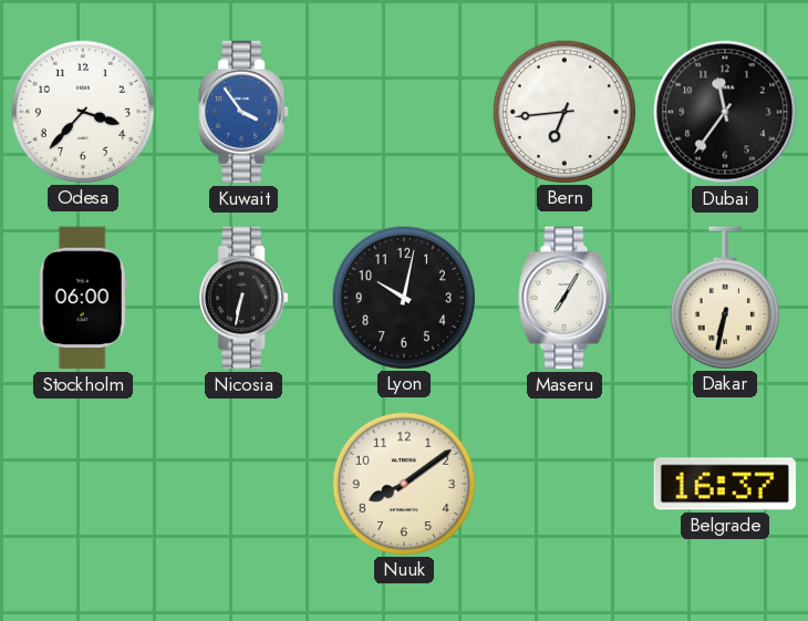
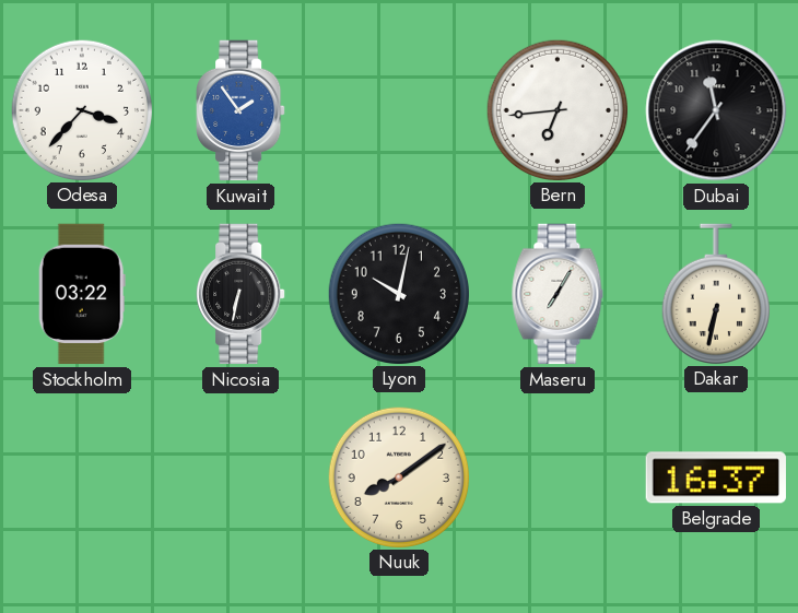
Kuwait: 3:54 -> 1:54
Stockholm: 06:00 -> 03:22
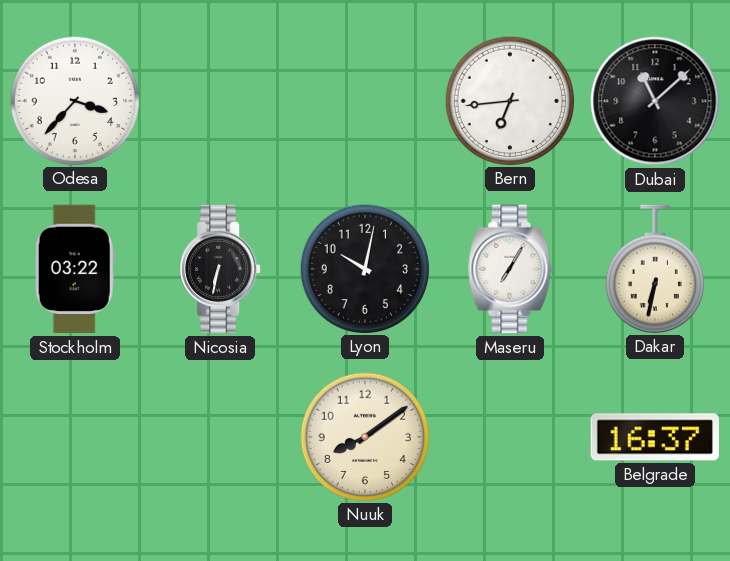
Kuwait: 1:54 -> none
Dubai: 11:36 -> 11:08
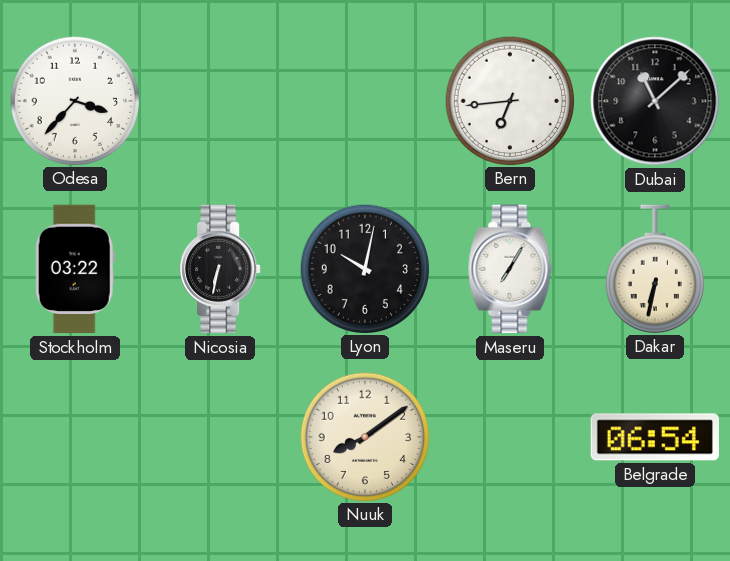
Belgrade: 16:37 -> 06:54
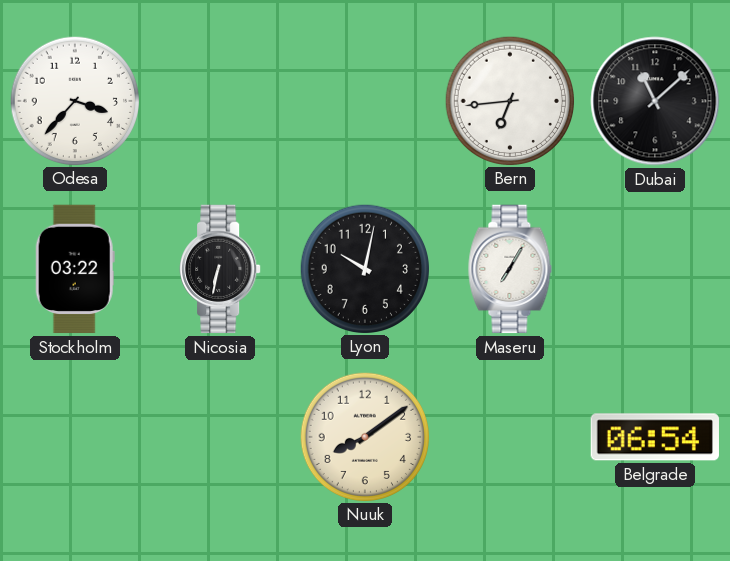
Dakar: 6:32 -> none
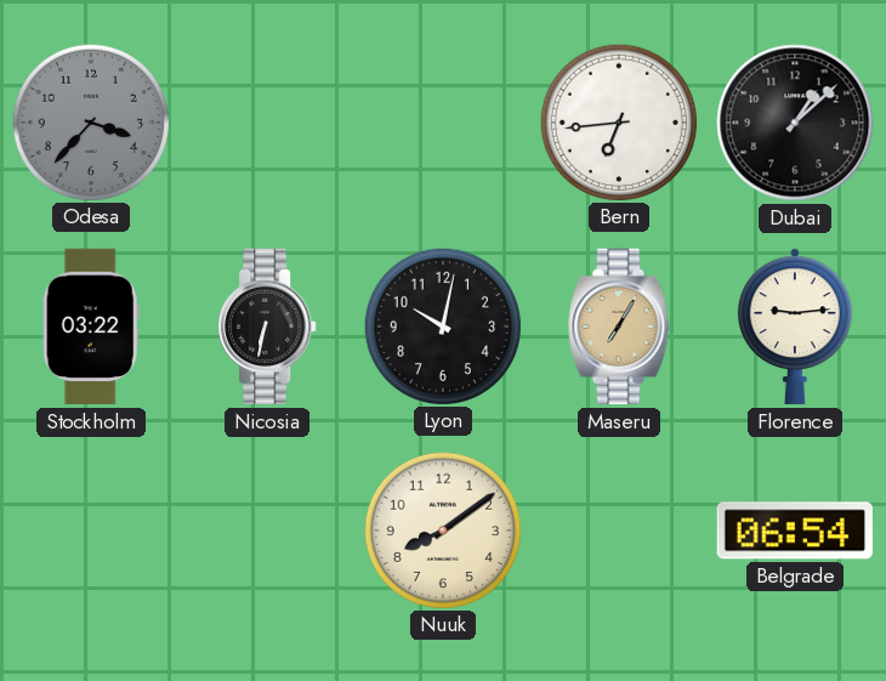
Odesa dial: white -> grey
Dubai: 11:08 -> 1:08
Maseru dial: white -> champagne
Florence: none -> 9:14
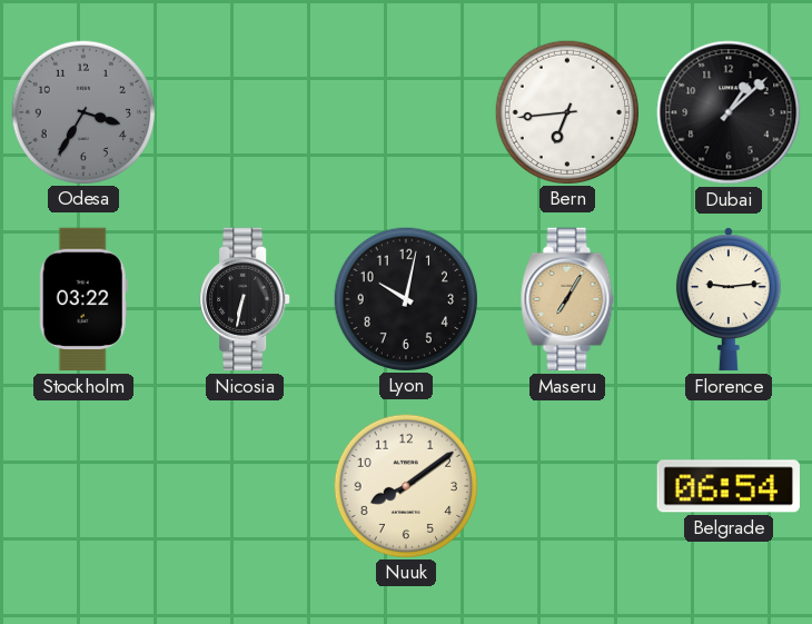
Odesa: 3:37 -> 3:35
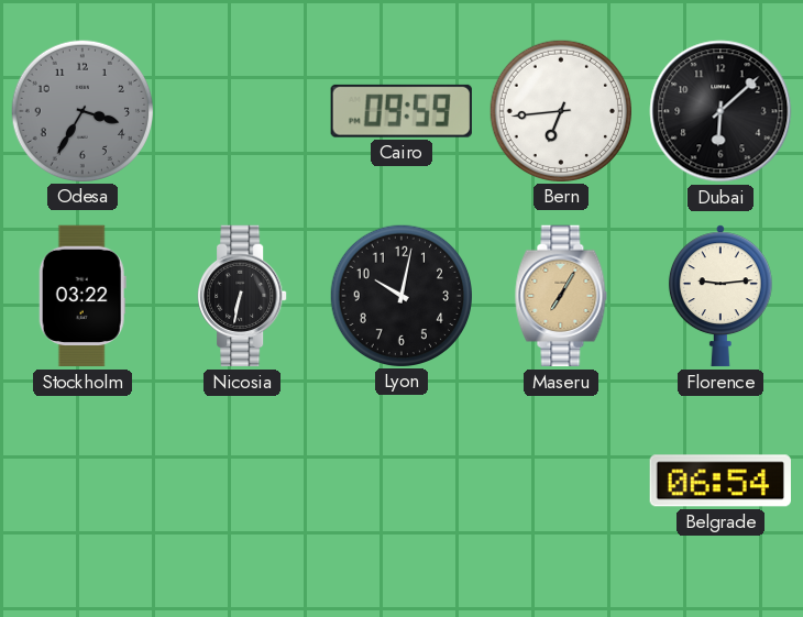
Cairo: none -> 09:59
Dubai: 1:08 -> 6:08
Nuuk: 8:09 -> none
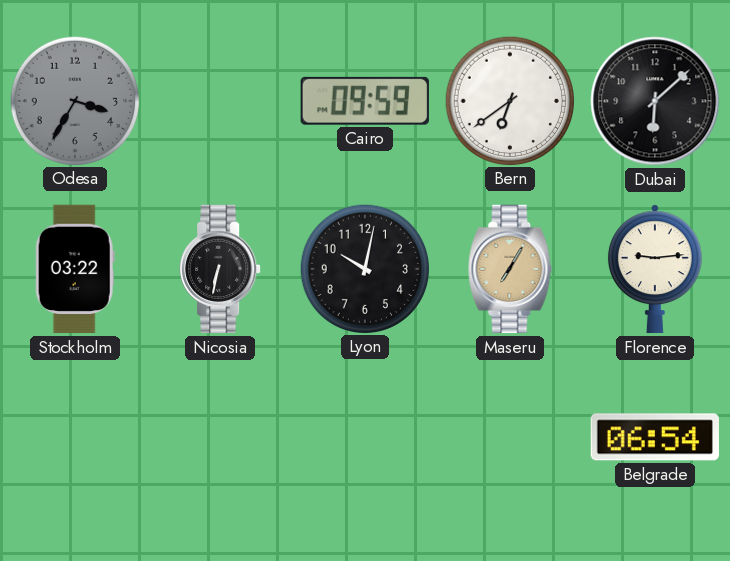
Bern: 6:44 -> 6:39
